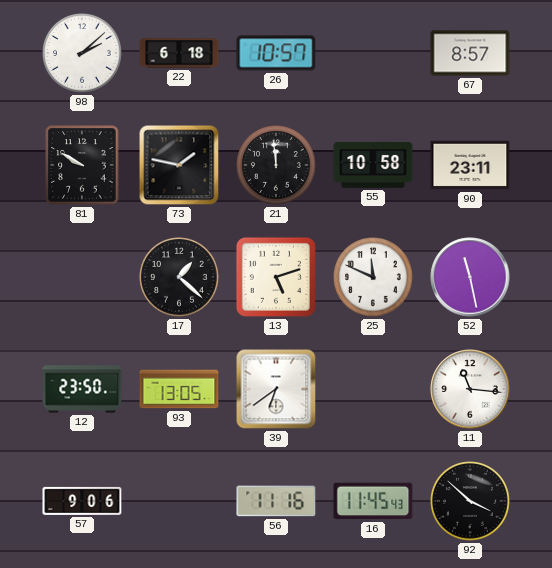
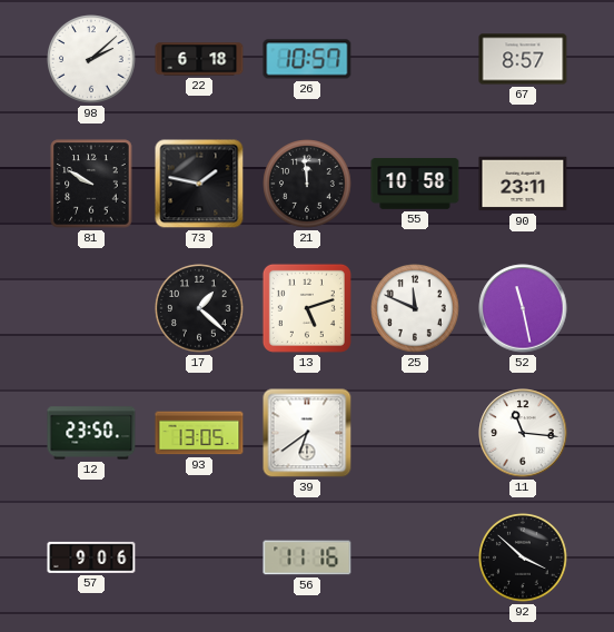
16: 11:45 -> none
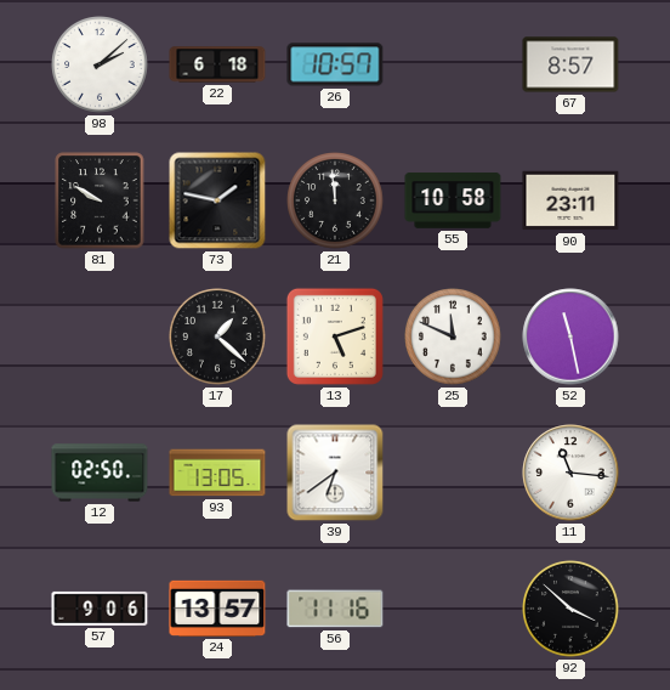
12: 23:50 -> 02:50
24: none -> 13:57
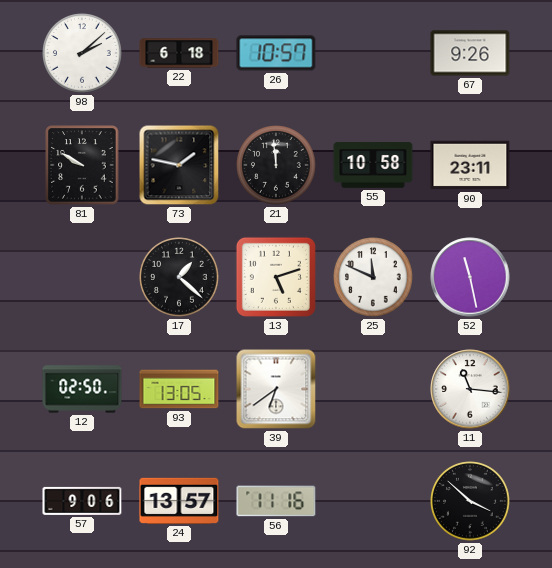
67: 8:57 -> 9:26
